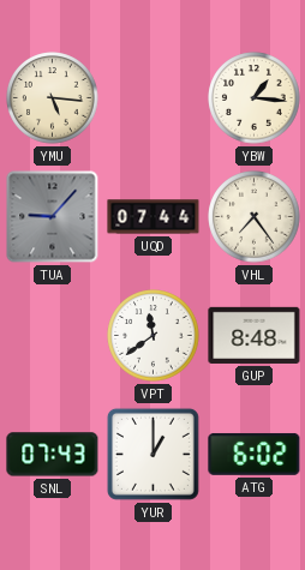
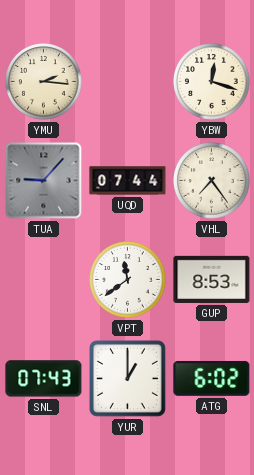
YMU: 5:16 -> 2:16
YBW: 1:16 -> 12:18
GUP: 8:48 -> 8:53
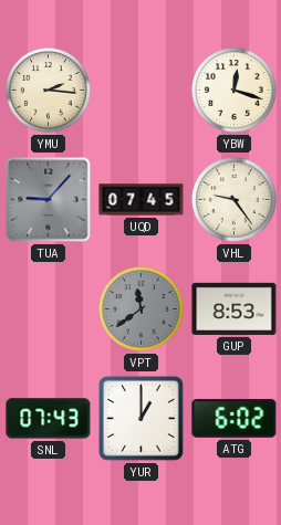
UQD: 07:44 -> 07:45
VHL: 7:24 -> 9:24
VPT dial: white -> grey
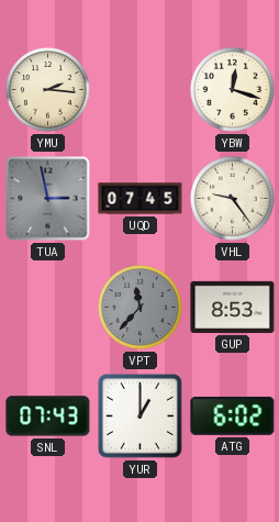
TUA: 9:07 -> 2:58
VPT: 11:39 -> 11:37
